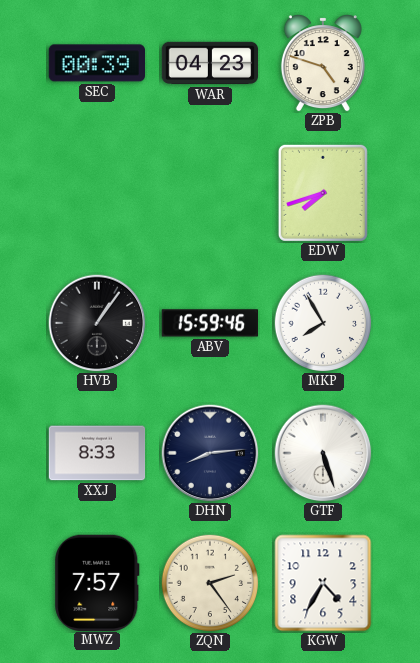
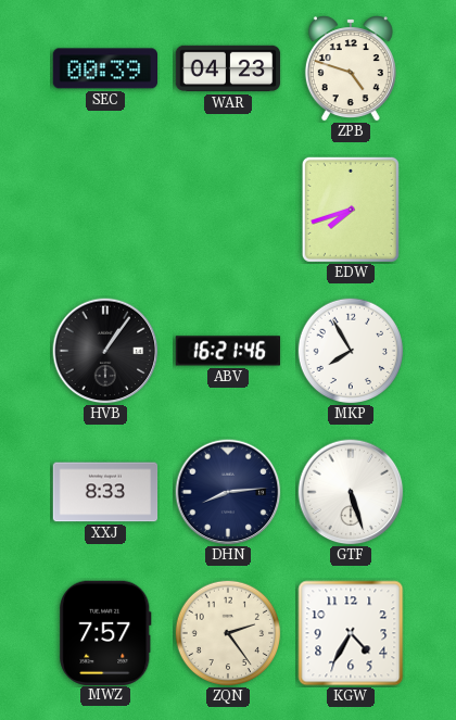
ABV: 15:59 -> 16:21
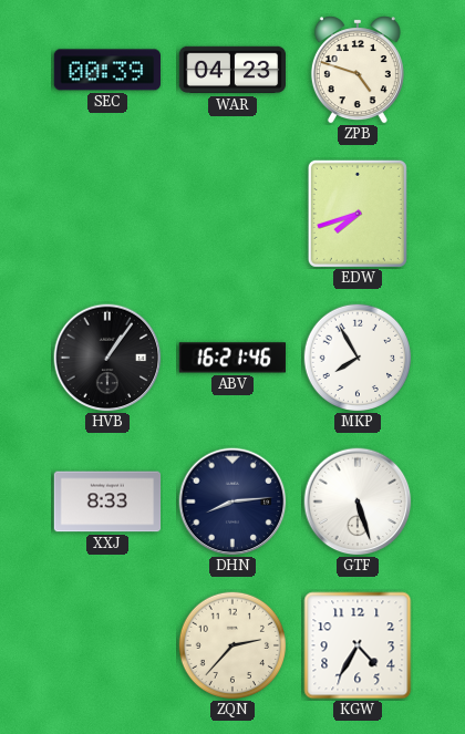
MWZ: 7:57 -> none
ZQN: 2:24 -> 2:37
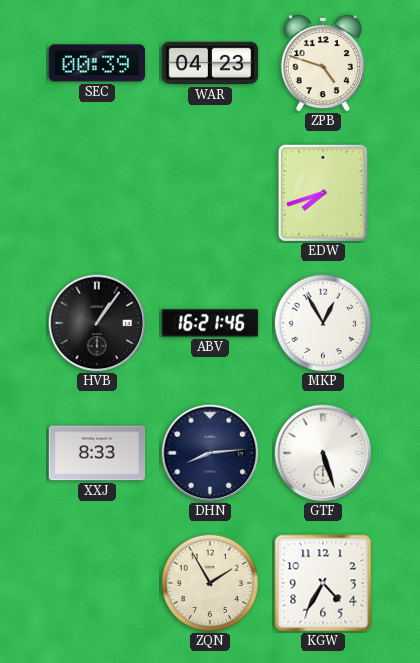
MKP: 7:55 -> 12:55
ZQN: 2:37 -> 1:55
